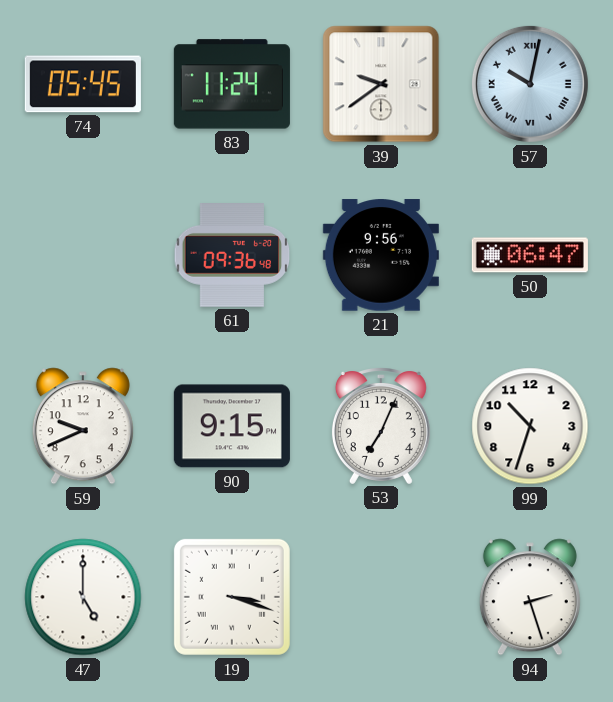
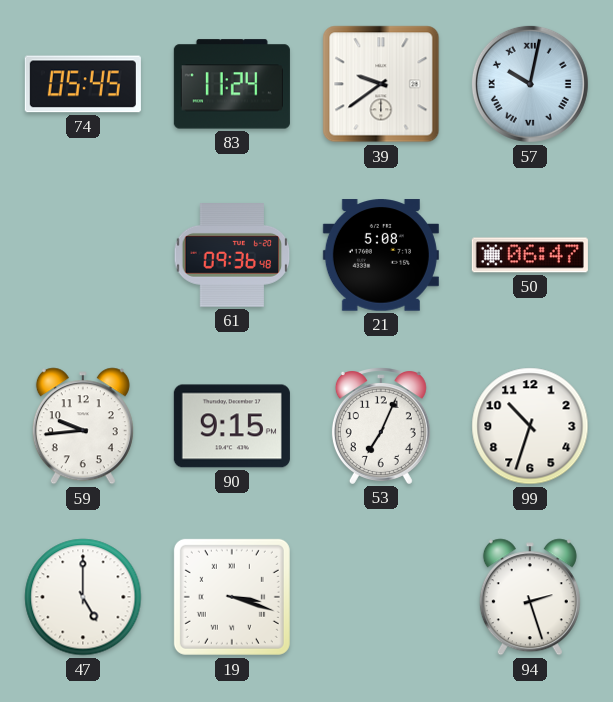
21: 9:56 -> 5:08
59: 9:41 -> 9:44
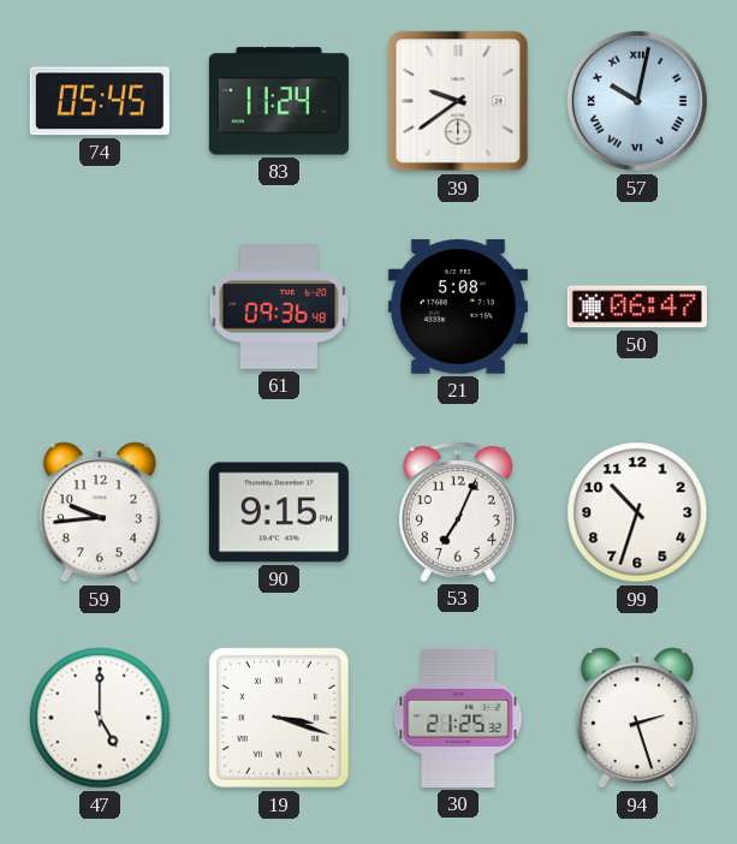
30: none -> 21:25
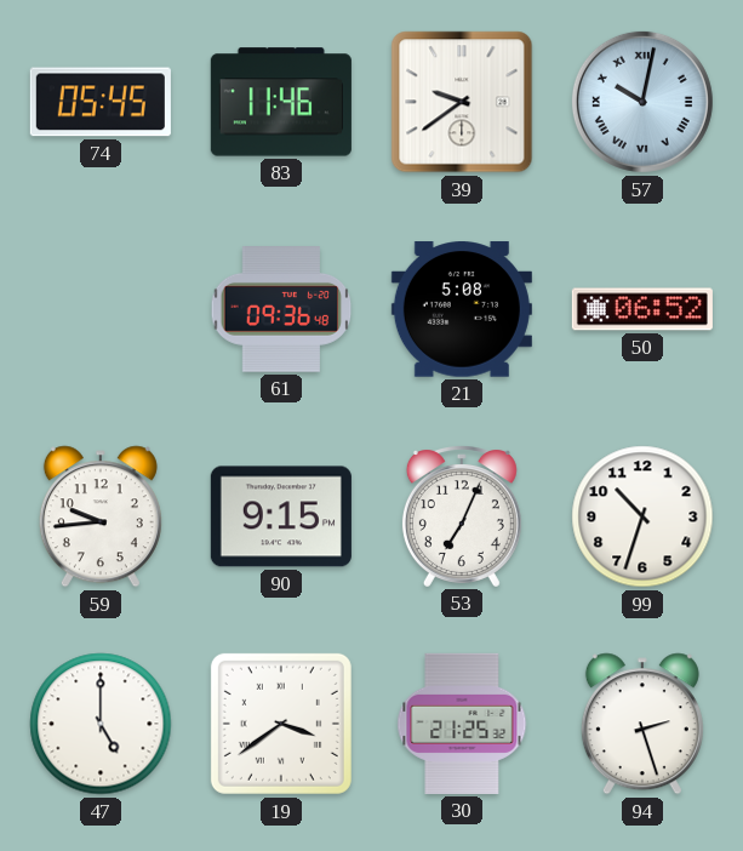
83: 11:24 -> 11:46
50: 06:47 -> 06:52
19: 3:18 -> 3:39
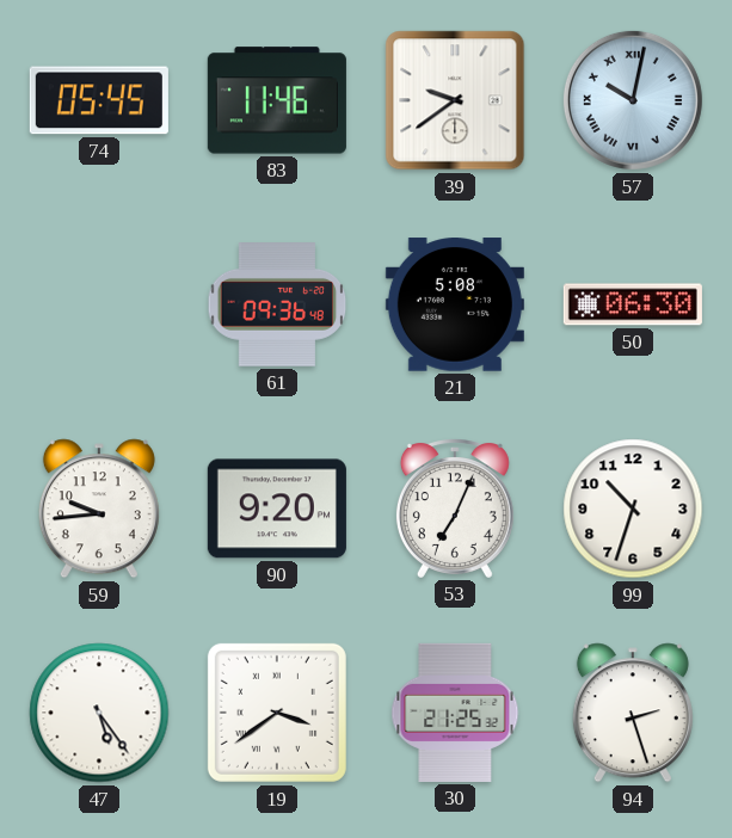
50: 06:52 -> 06:30
90: 9:15 -> 9:20
47: 5:00 -> 5:24
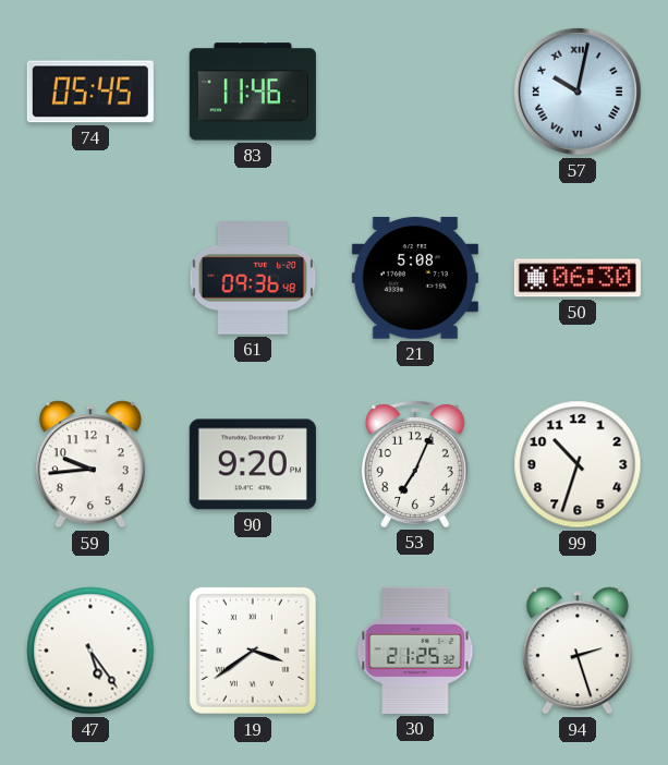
39: 9:39 -> none
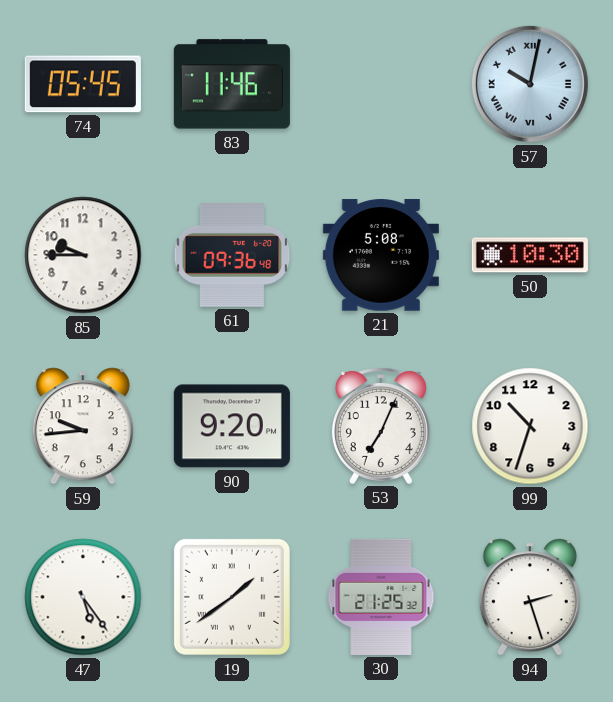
85: none -> 9:45
50: 06:30 -> 10:30
19: 3:39 -> 1:39
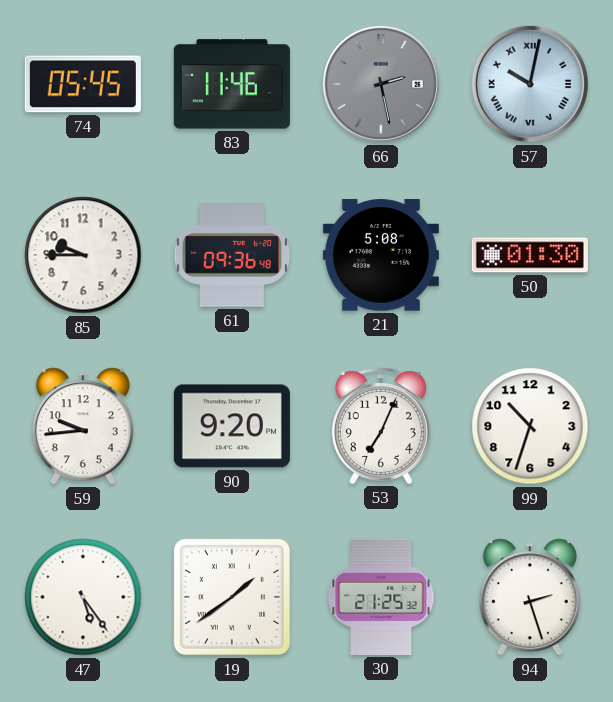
66: none -> 2:28
50: 10:30 -> 01:30
